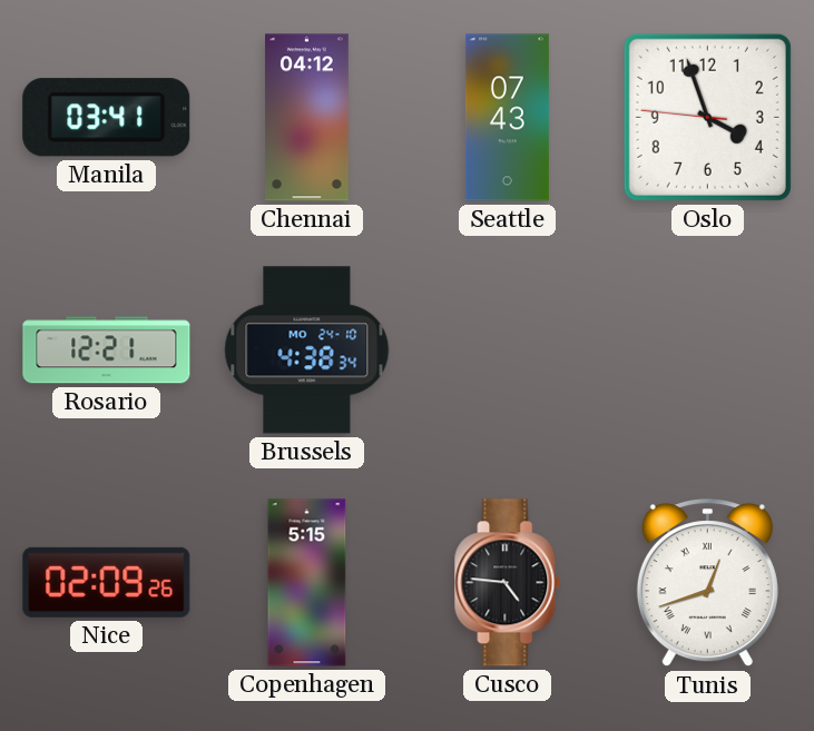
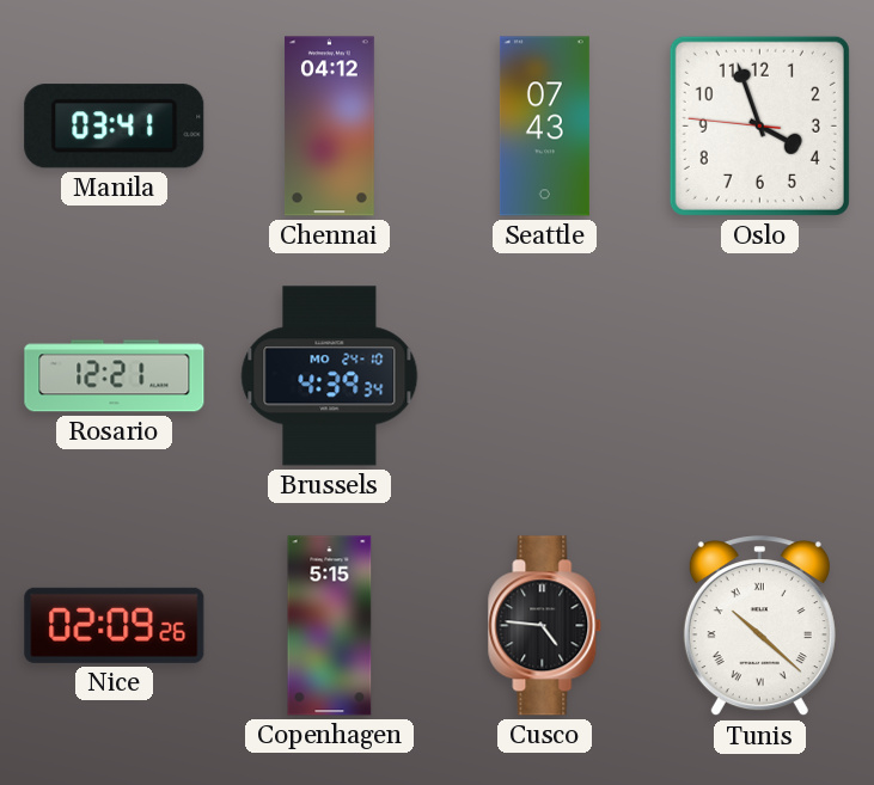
Brussels: 4:38 -> 4:39
Tunis: 12:42 -> 10:22
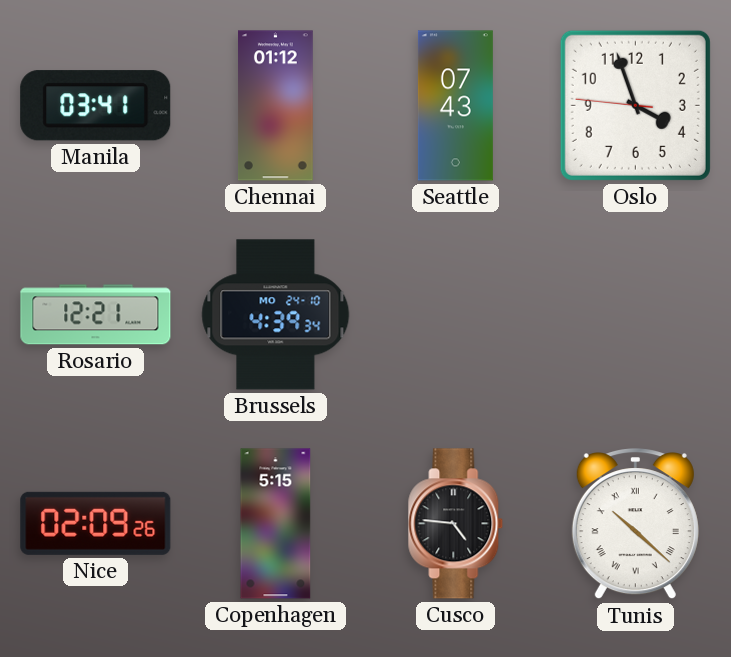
Chennai: 04:12 -> 01:12
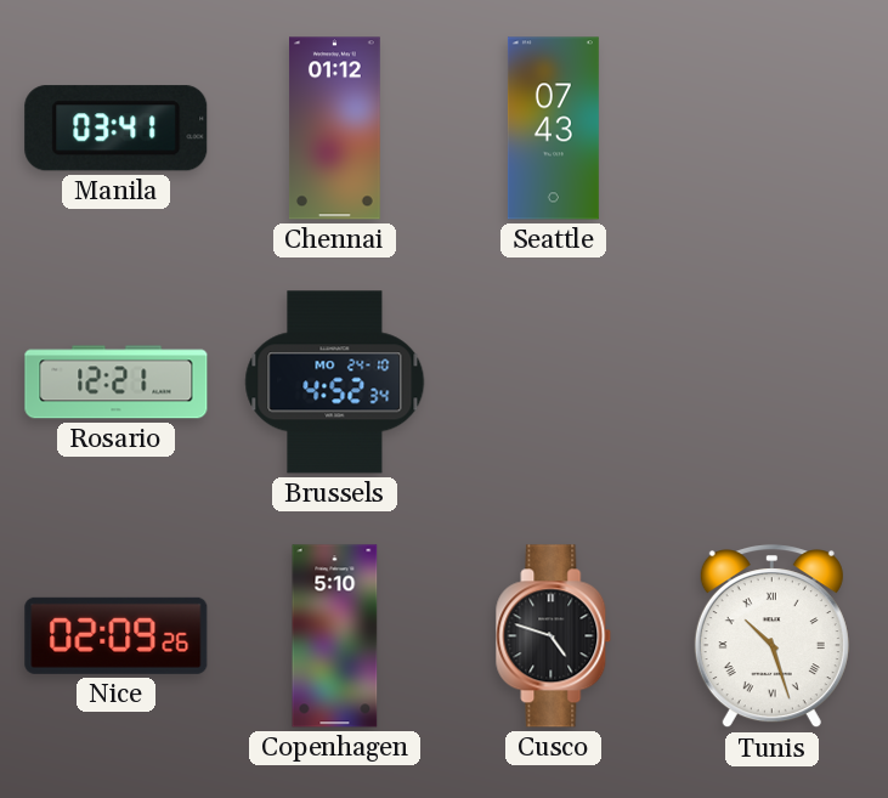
Oslo: 3:56 -> none
Brussels: 4:39 -> 4:52
Copenhagen: 5:15 -> 5:10
Cusco: 4:46 -> 4:48
Tunis: 10:22 -> 10:27
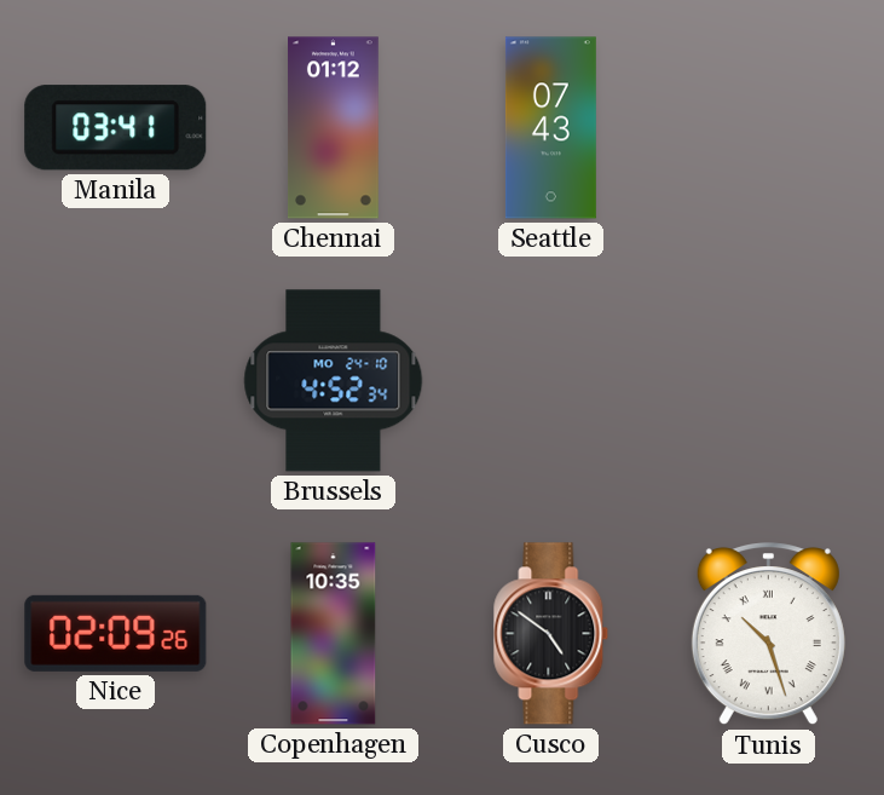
Rosario: 12:21 -> none
Copenhagen: 5:10 -> 10:35
Cusco: 4:48 -> 4:51
